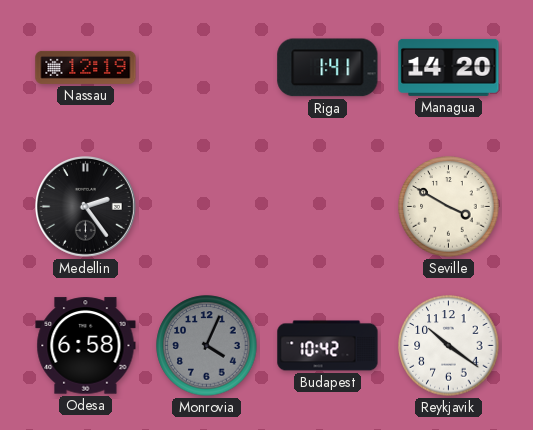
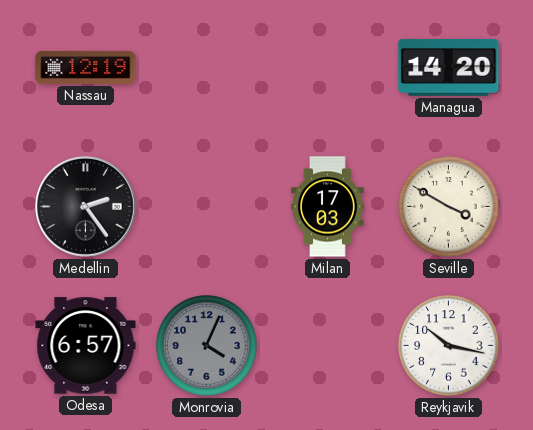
Riga: 1:41 -> none
Milan: none -> 17:03
Odesa: 6:58 -> 6:57
Budapest: 10:42 -> none
Reykjavik: 10:21 -> 10:17
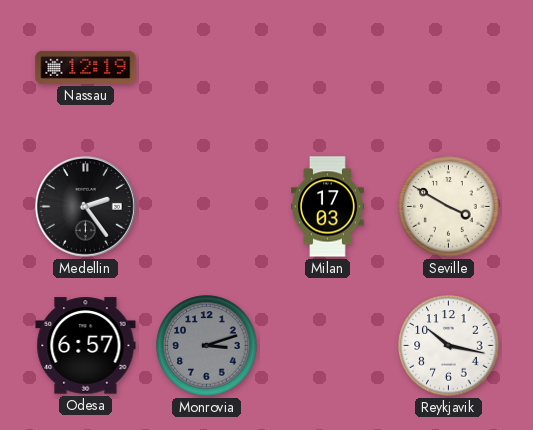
Managua: 14:20 -> none
Monrovia: 4:04 -> 3:12
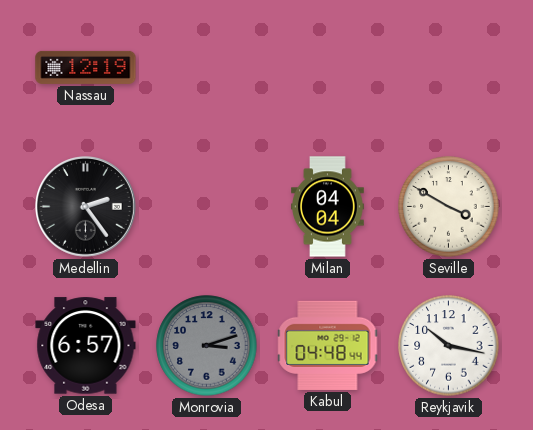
Milan: 17:03 -> 04:04
Kabul: none -> 04:48
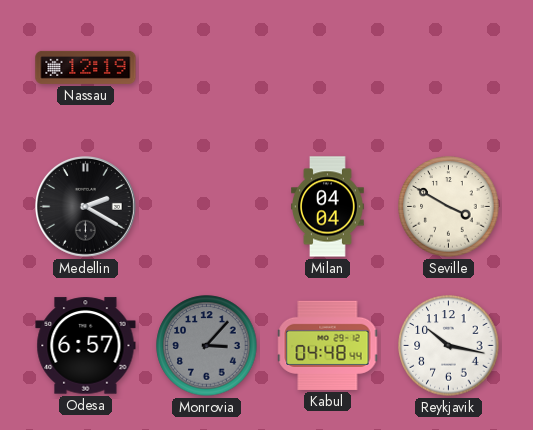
Medellin: 2:24 -> 2:20
Monrovia: 3:12 -> 3:07
